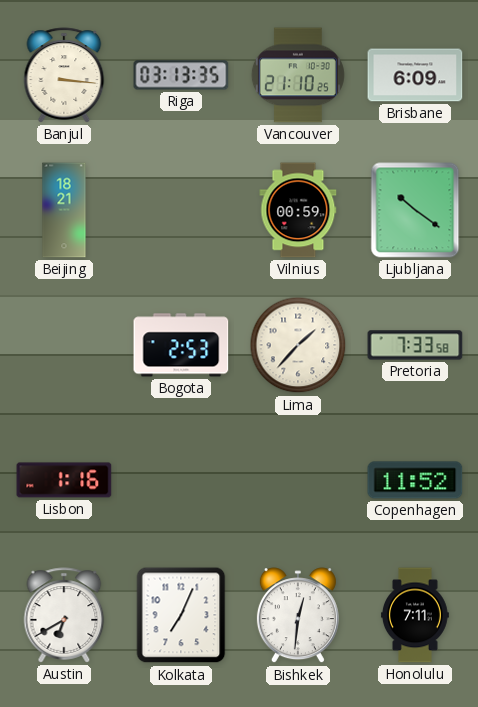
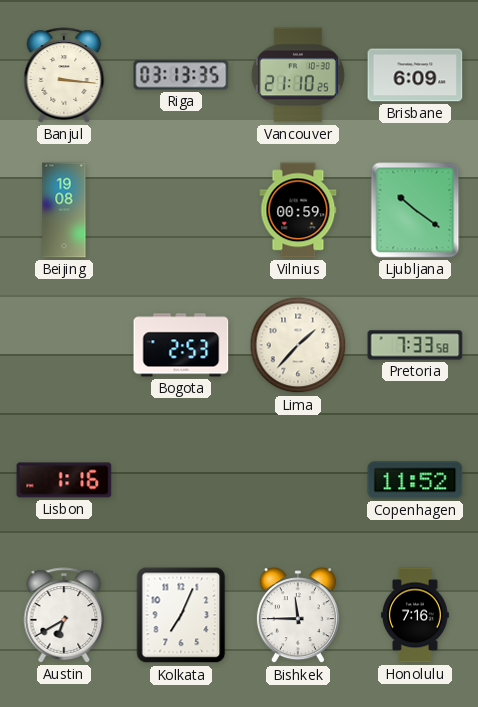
Beijing: 18:21 -> 19:08
Bishkek: 12:31 -> 11:45
Honolulu: 7:11 -> 7:16
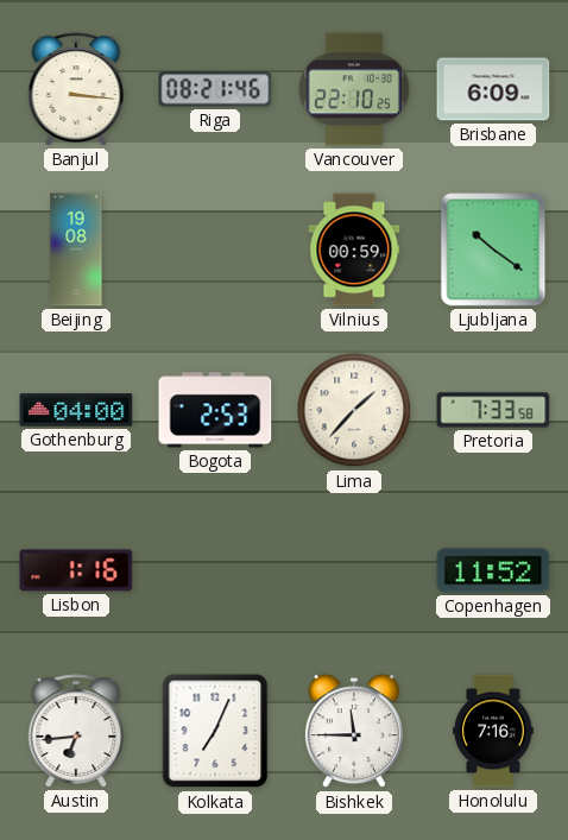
Riga: 03:13 -> 08:21
Vancouver: 21:10 -> 22:10
Gothenburg: none -> 04:00
Austin: 6:40 -> 6:44
